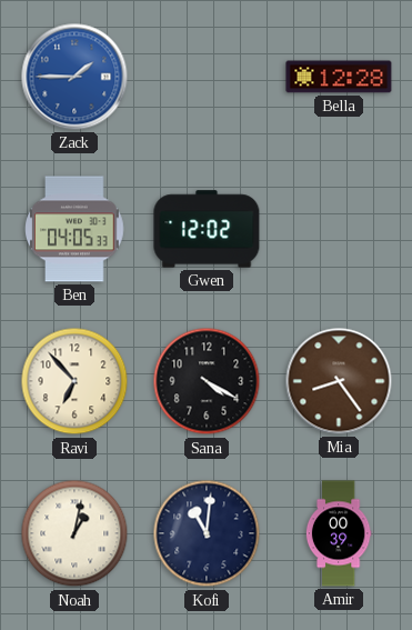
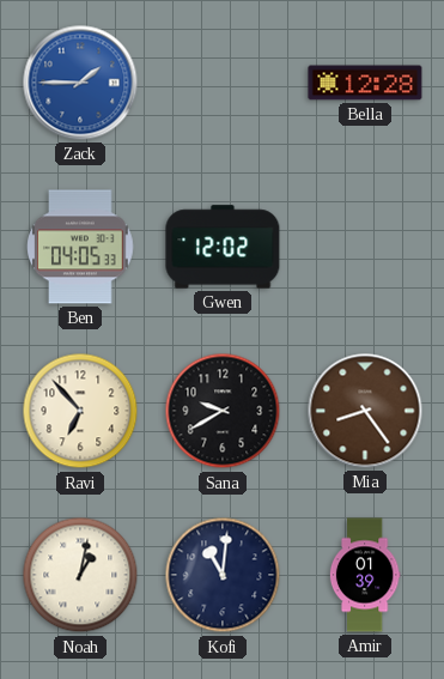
Sana: 4:20 -> 9:40
Amir: 00:39 -> 01:39
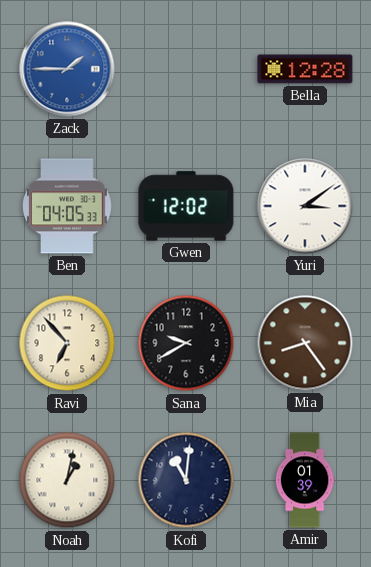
Yuri: none -> 3:09
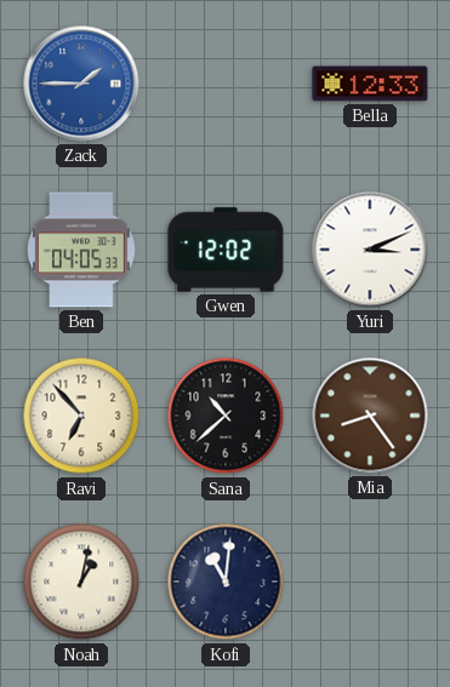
Bella: 12:28 -> 12:33
Yuri: 3:09 -> 3:11
Sana: 9:40 -> 10:38
Amir: 01:39 -> none
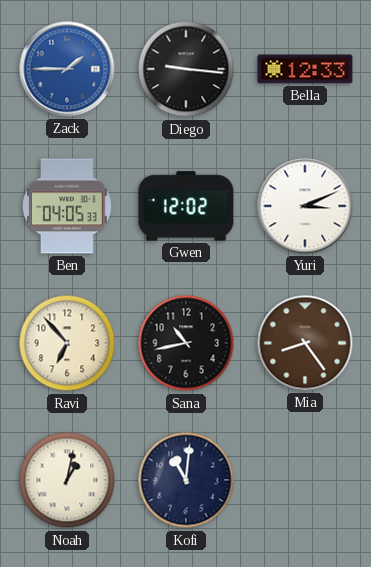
Diego: none -> 9:16
Sana: 10:38 -> 10:43
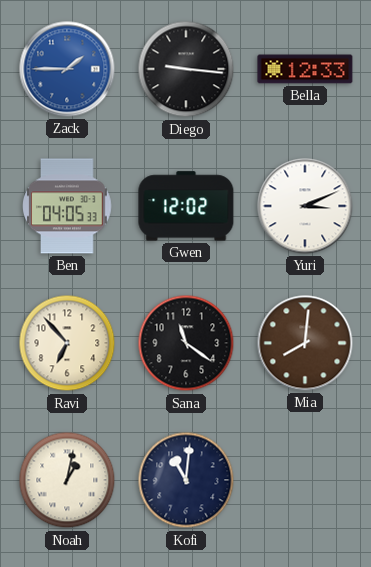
Sana: 10:43 -> 11:21
Mia: 8:24 -> 8:01
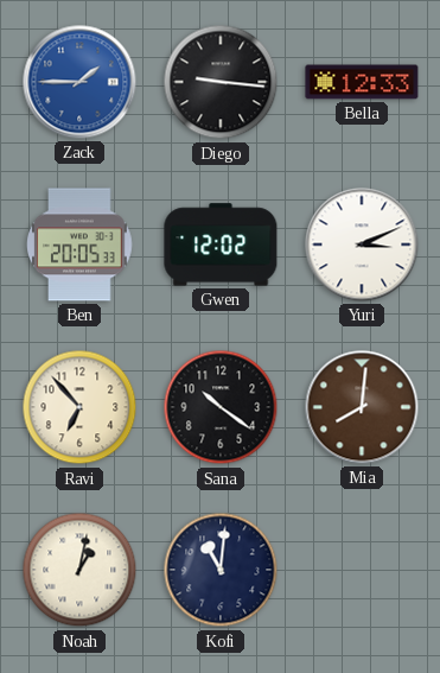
Ben: 04:05 -> 20:05
Sana: 11:21 -> 10:21
